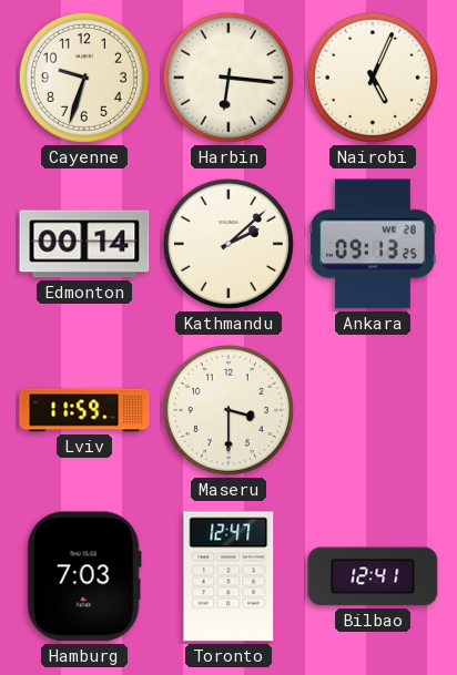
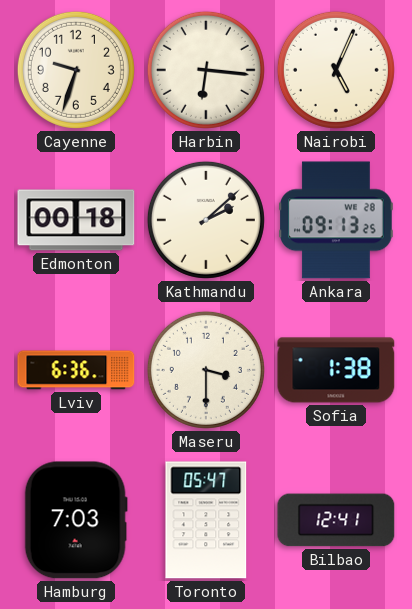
Edmonton: 00:14 -> 00:18
Lviv: 11:59 -> 6:36
Sofia: none -> 1:38
Toronto: 12:47 -> 05:47
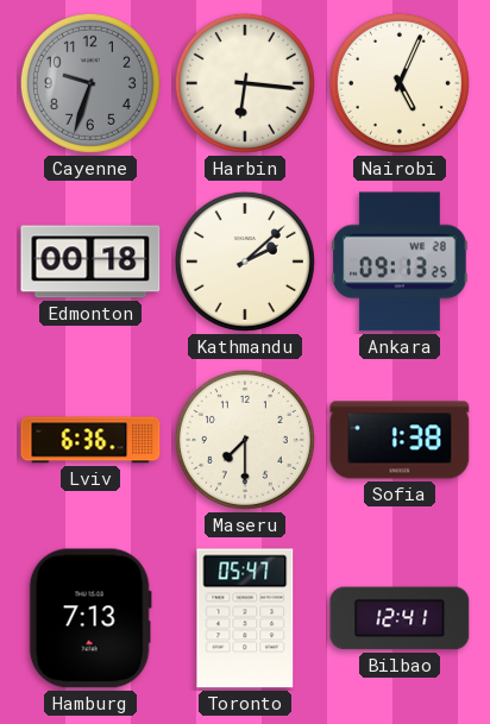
Cayenne dial: cream -> grey
Maseru: 3:30 -> 7:30
Hamburg: 7:03 -> 7:13
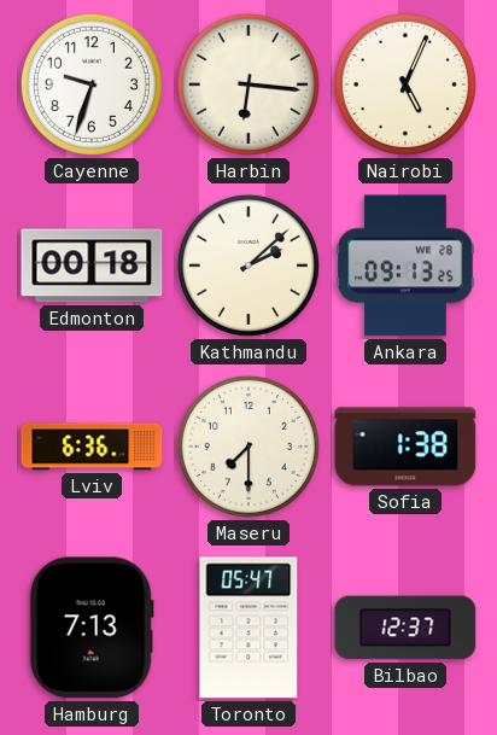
Cayenne dial: grey -> white
Bilbao: 12:41 -> 12:37
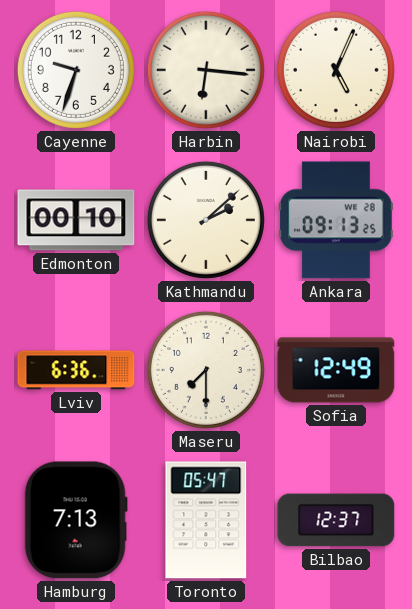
Edmonton: 00:18 -> 00:10
Sofia: 1:38 -> 12:49
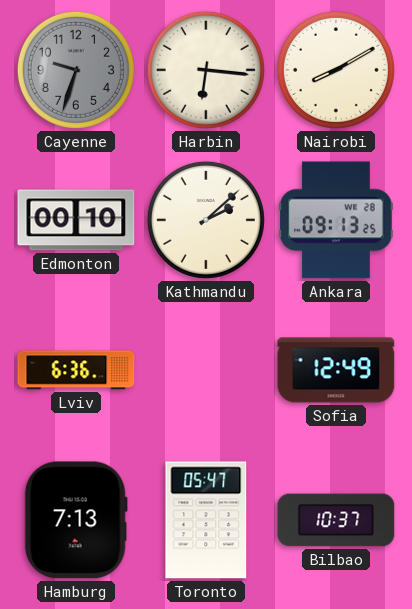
Cayenne dial: white -> grey
Nairobi: 5:04 -> 8:10
Maseru: 7:30 -> none
Bilbao: 12:37 -> 10:37
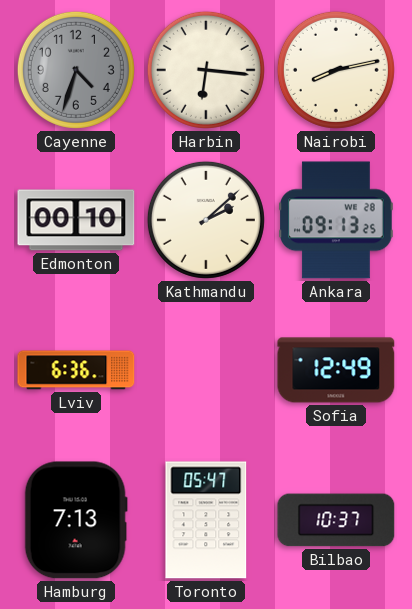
Cayenne: 9:33 -> 4:33
Nairobi: 8:10 -> 8:13
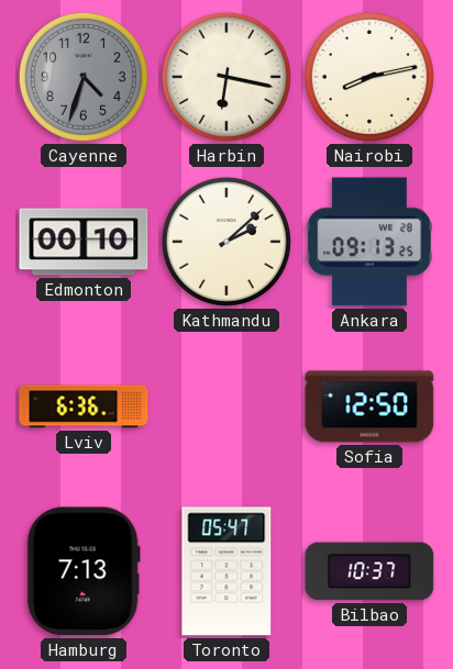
Harbin: 6:16 -> 6:17
Sofia: 12:49 -> 12:50
